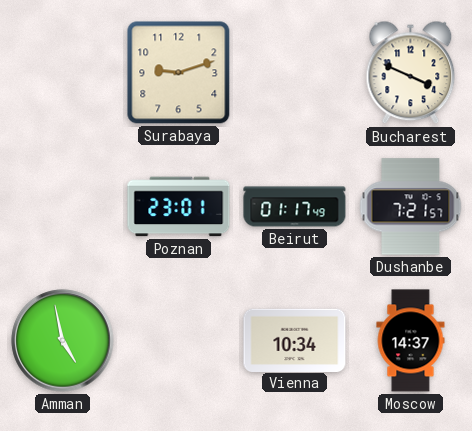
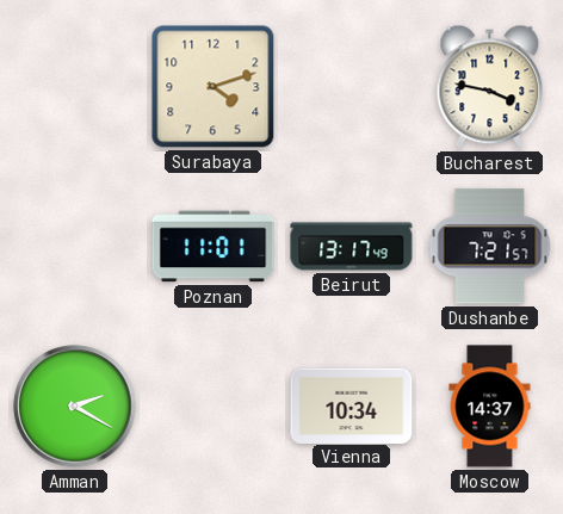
Surabaya: 9:12 -> 4:12
Bucharest: 3:49 -> 3:47
Poznan: 23:01 -> 11:01
Beirut: 01:17 -> 13:17
Amman: 4:58 -> 2:20
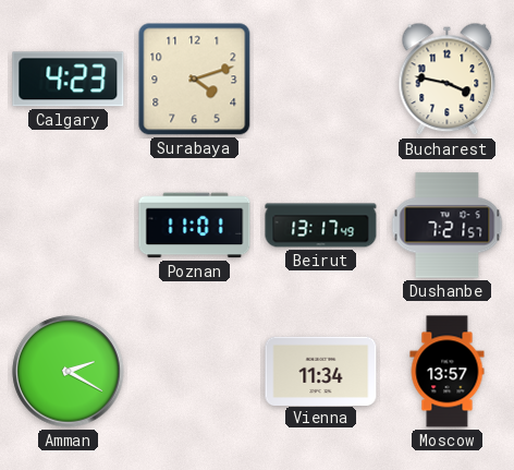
Calgary: none -> 4:23
Vienna: 10:34 -> 11:34
Moscow: 14:37 -> 13:57
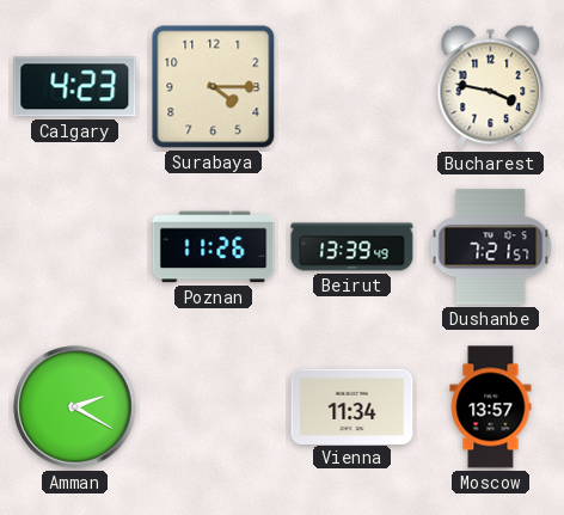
Surabaya: 4:12 -> 4:15
Poznan: 11:01 -> 11:26
Beirut: 13:17 -> 13:39
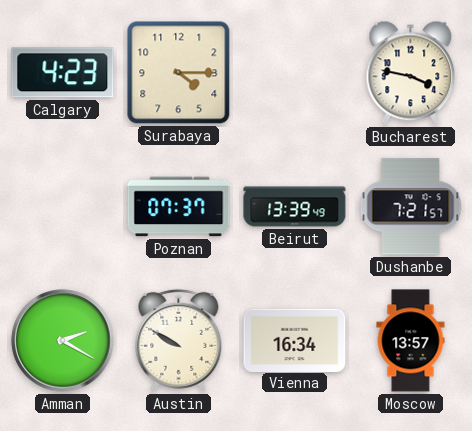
Poznan: 11:26 -> 07:37
Austin: none -> 9:50
Vienna: 11:34 -> 16:34
